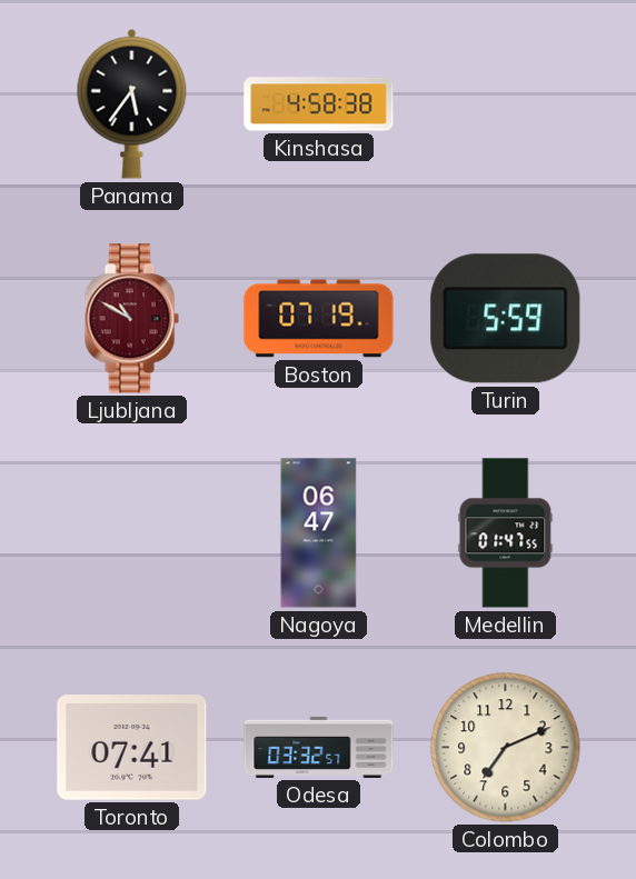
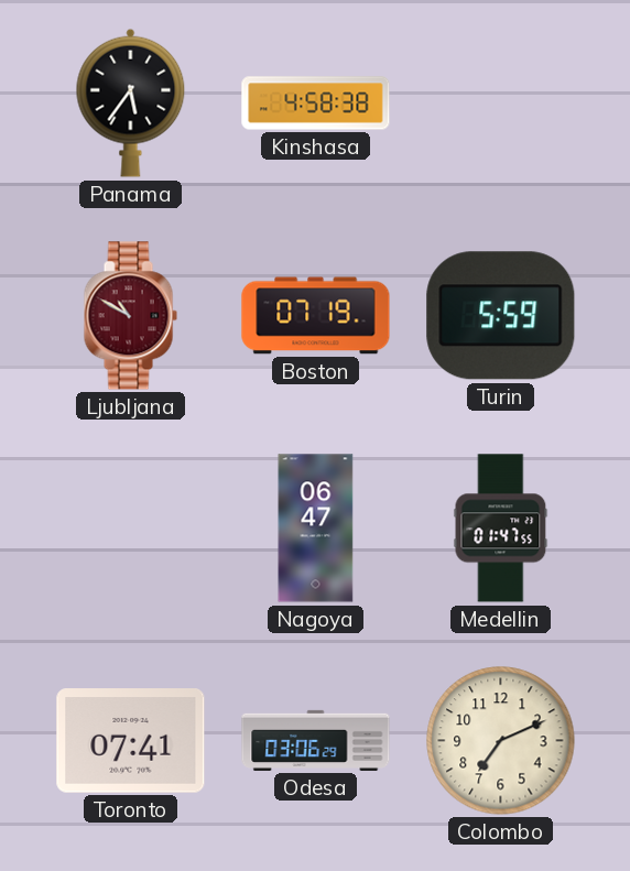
Odesa: 03:32 -> 03:06
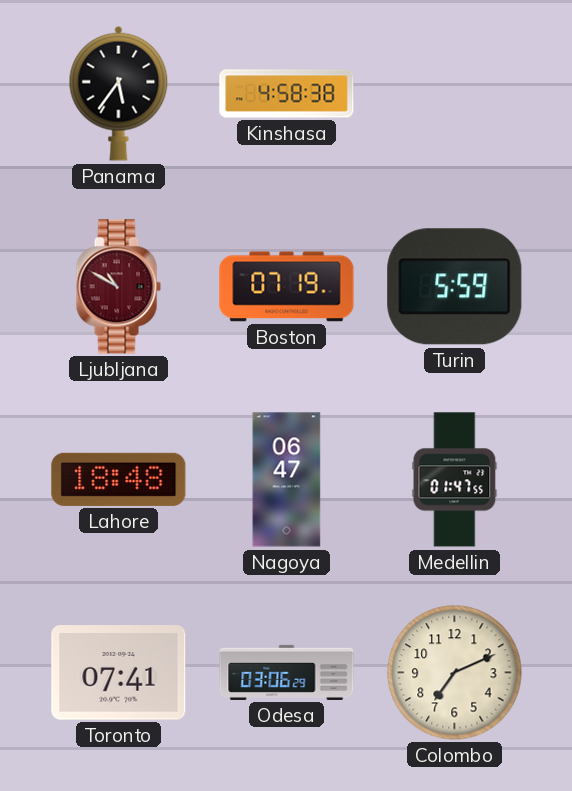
Lahore: none -> 18:48
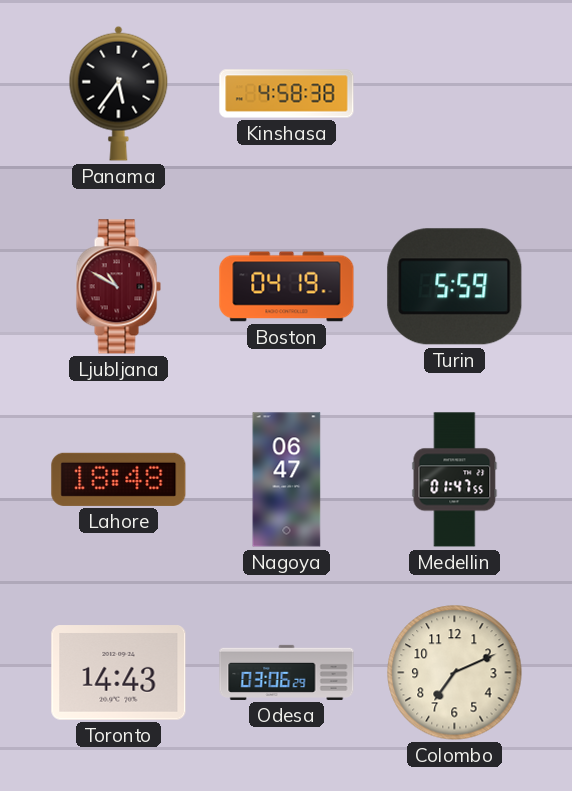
Boston: 07:19 -> 04:19
Toronto: 07:41 -> 14:43
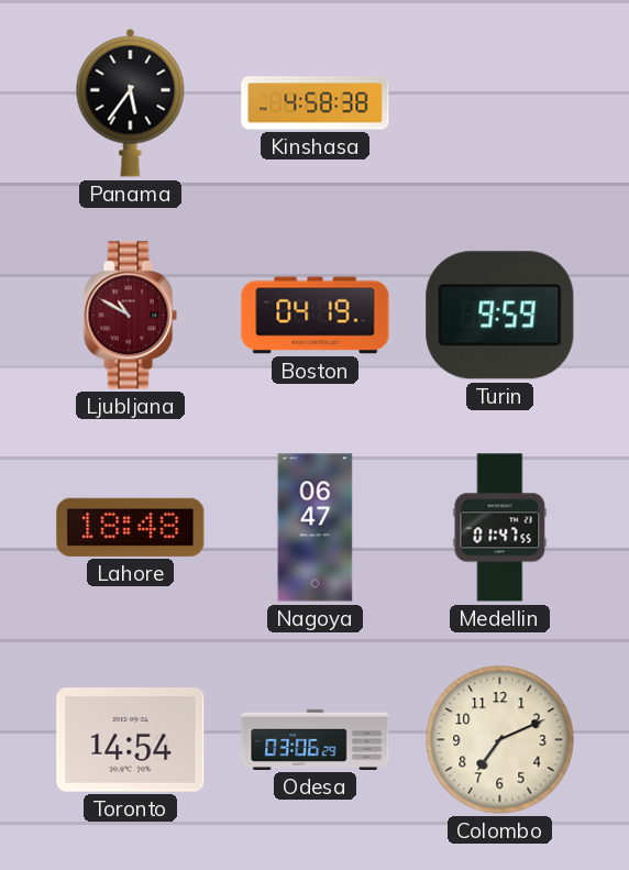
Turin: 5:59 -> 9:59
Toronto: 14:43 -> 14:54
